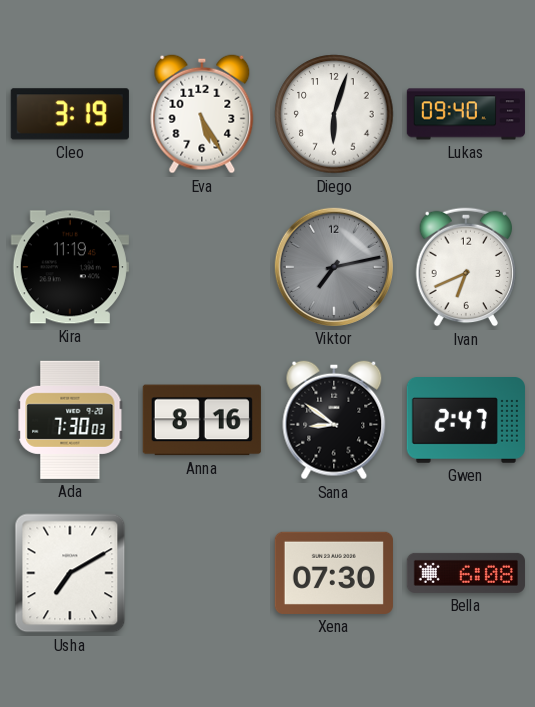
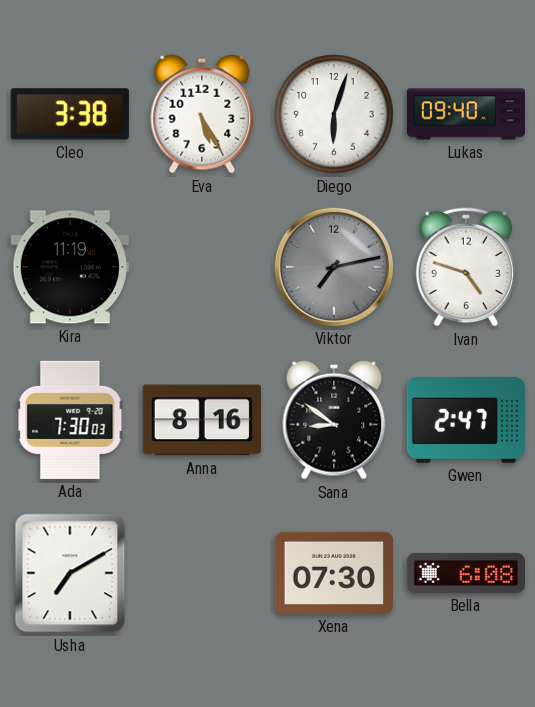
Cleo: 3:19 -> 3:38
Ivan: 6:41 -> 4:48
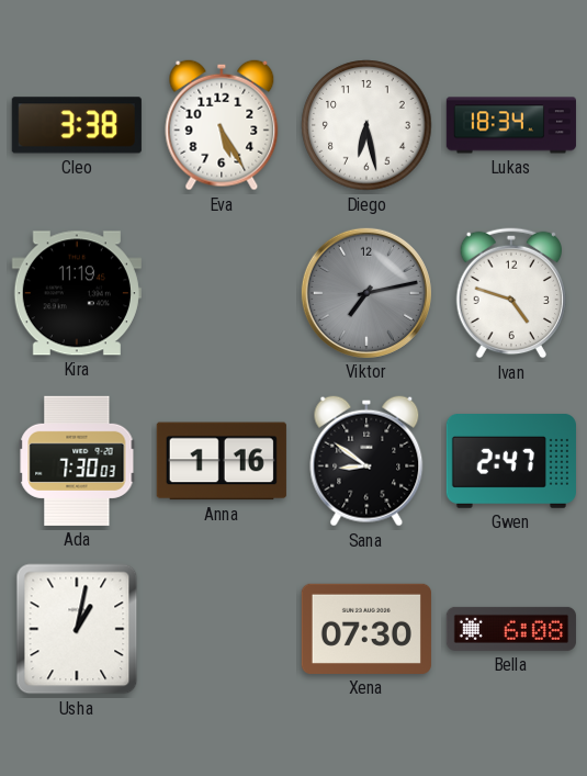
Diego: 6:03 -> 6:28
Lukas: 09:40 -> 18:34
Anna: 8:16 -> 1:16
Usha: 7:10 -> 1:02
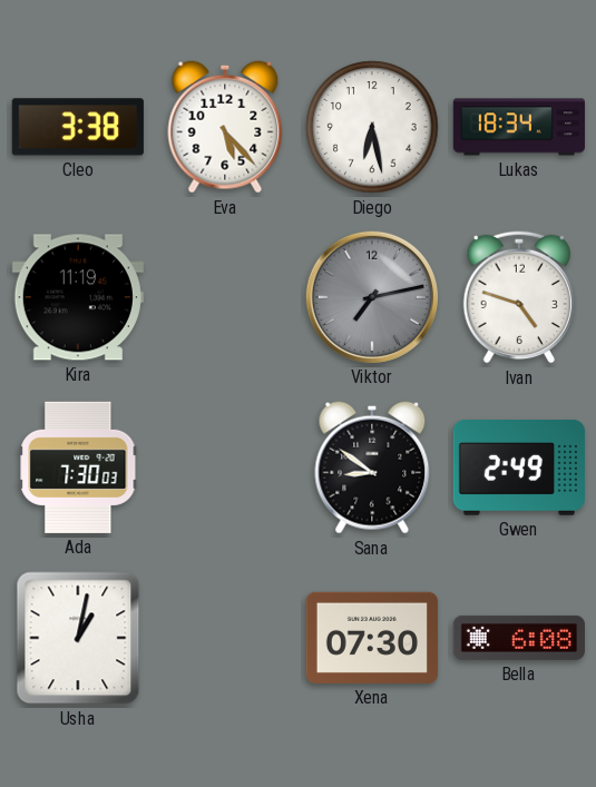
Eva: 5:25 -> 5:23
Anna: 1:16 -> none
Gwen: 2:47 -> 2:49
